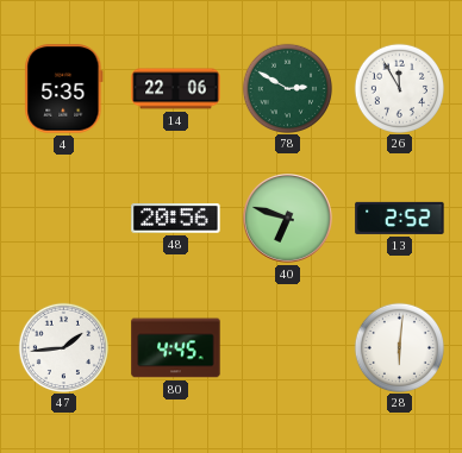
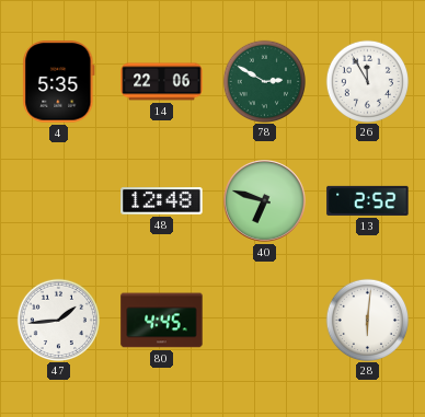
48: 20:56 -> 12:48
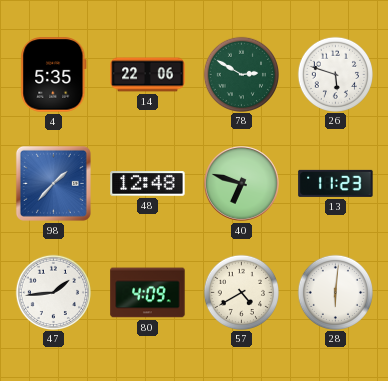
26: 11:55 -> 5:48
98: none -> 1:37
13: 2:52 -> 11:23
80: 4:45 -> 4:09
57: none -> 4:40
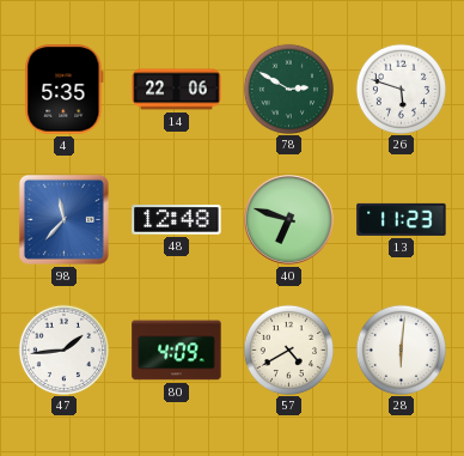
98: 1:37 -> 11:37
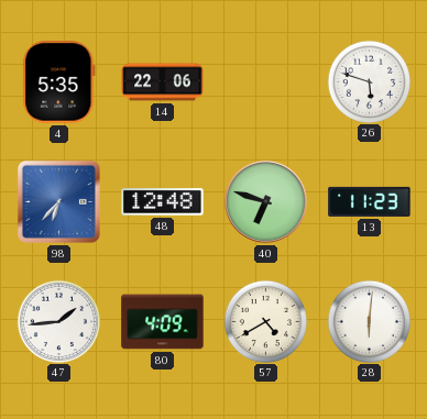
78: 2:50 -> none
98: 11:37 -> 6:37
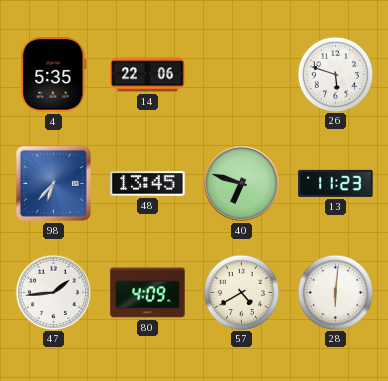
48: 12:48 -> 13:45
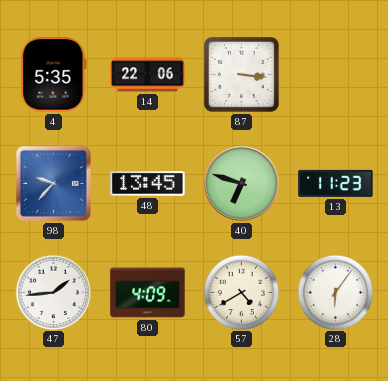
87: none -> 3:16
26: 5:48 -> none
98: 6:37 -> 9:37
28: 6:01 -> 6:06
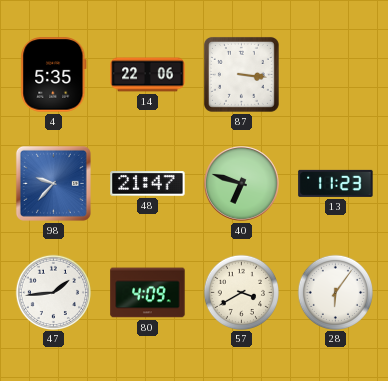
48: 13:45 -> 21:47
57: 4:40 -> 3:40
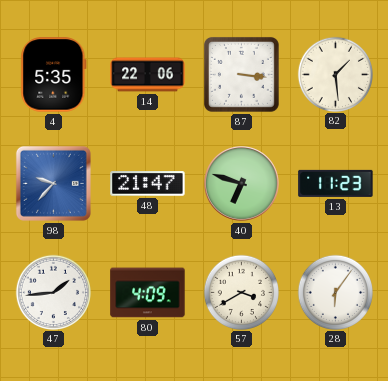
82: none -> 1:29
